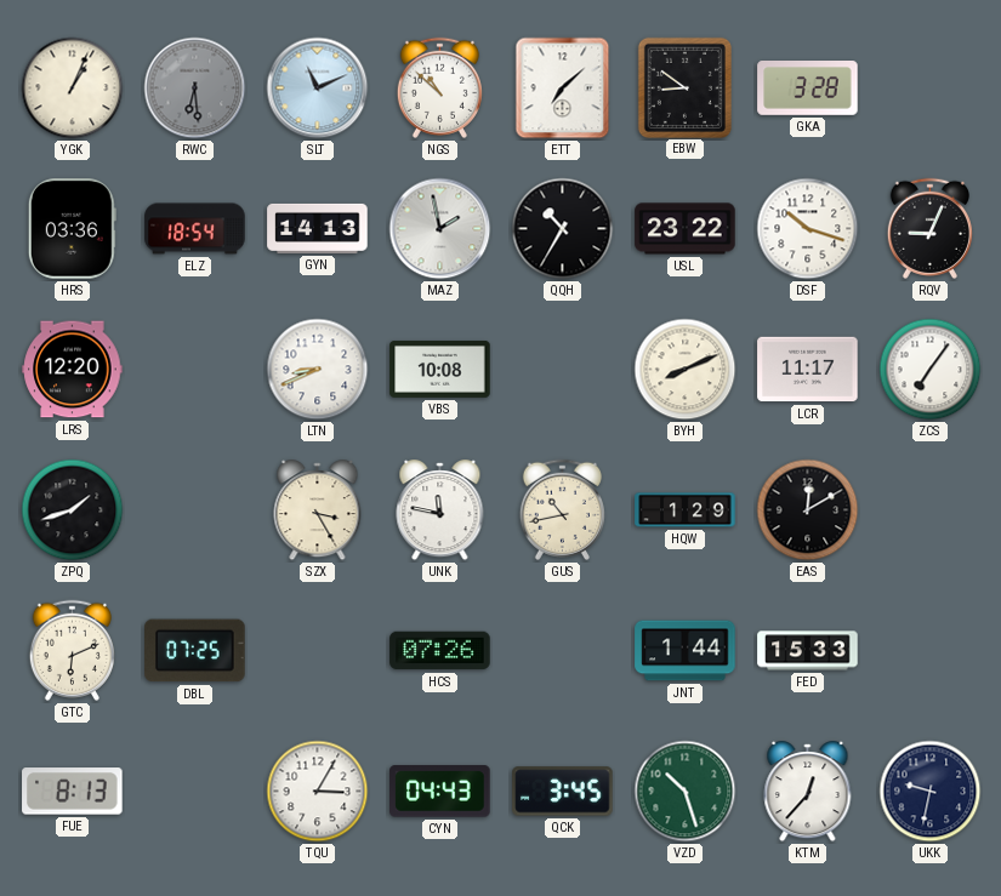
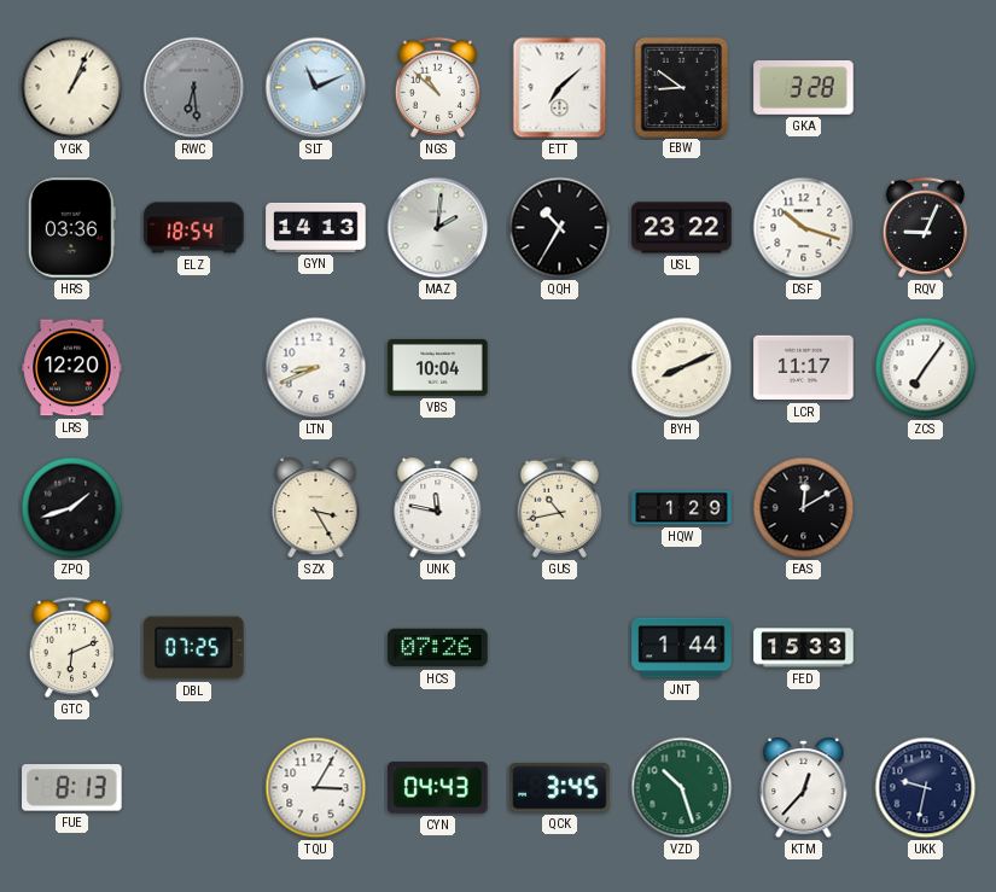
MAZ: 1:58 -> 2:01
VBS: 10:08 -> 10:04
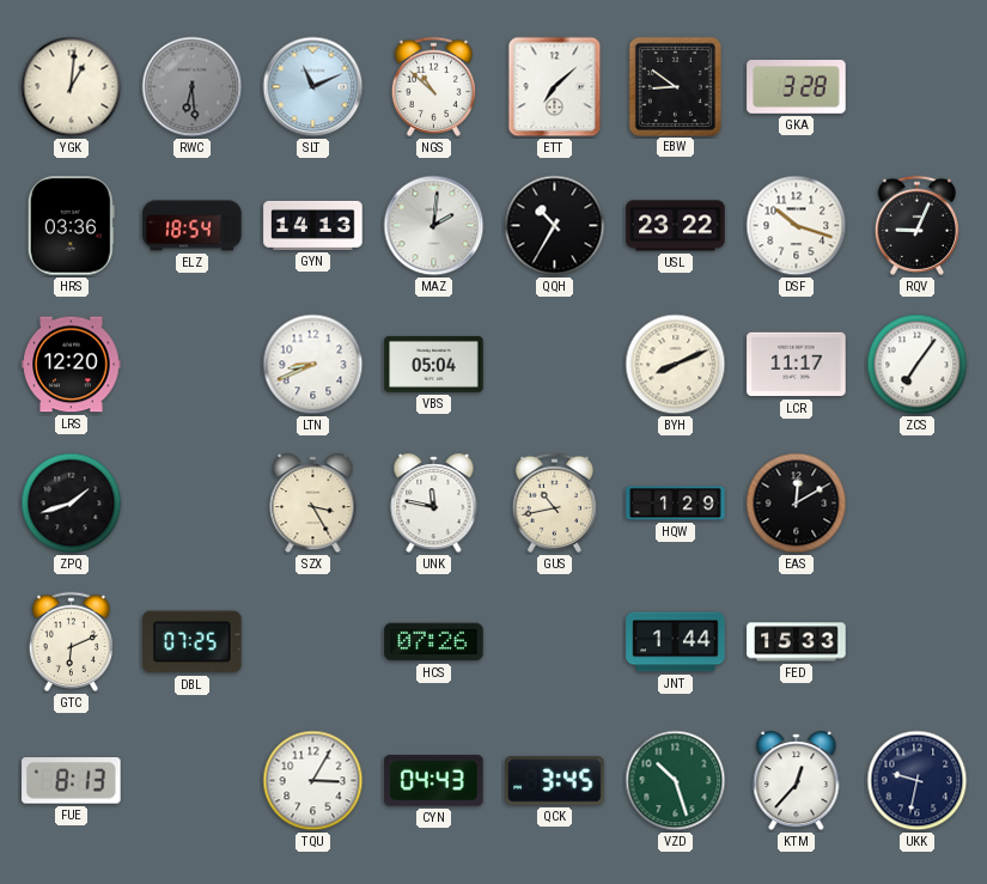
YGK: 1:04 -> 1:01
VBS: 10:04 -> 05:04
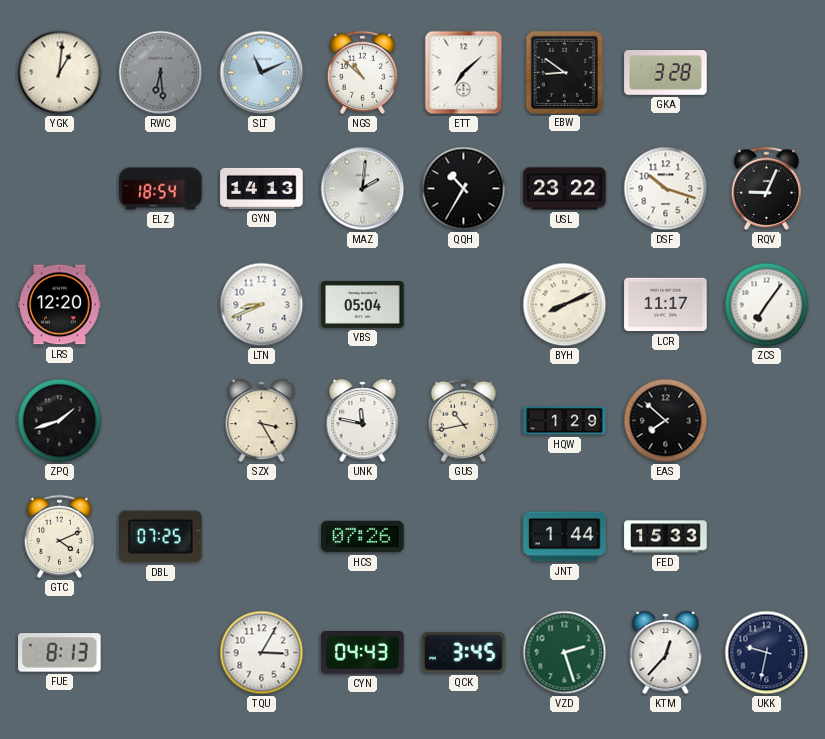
HRS: 03:36 -> none
EAS: 12:10 -> 7:52
GTC: 6:11 -> 4:11
VZD: 10:27 -> 2:27
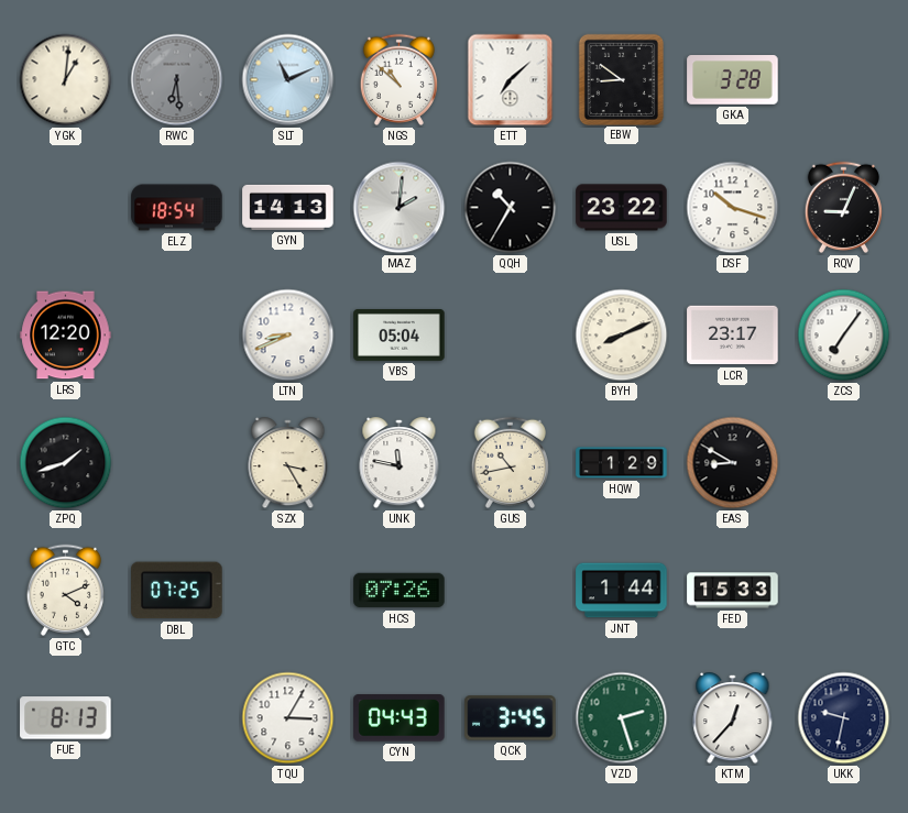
LCR: 11:17 -> 23:17
EAS: 7:52 -> 8:50
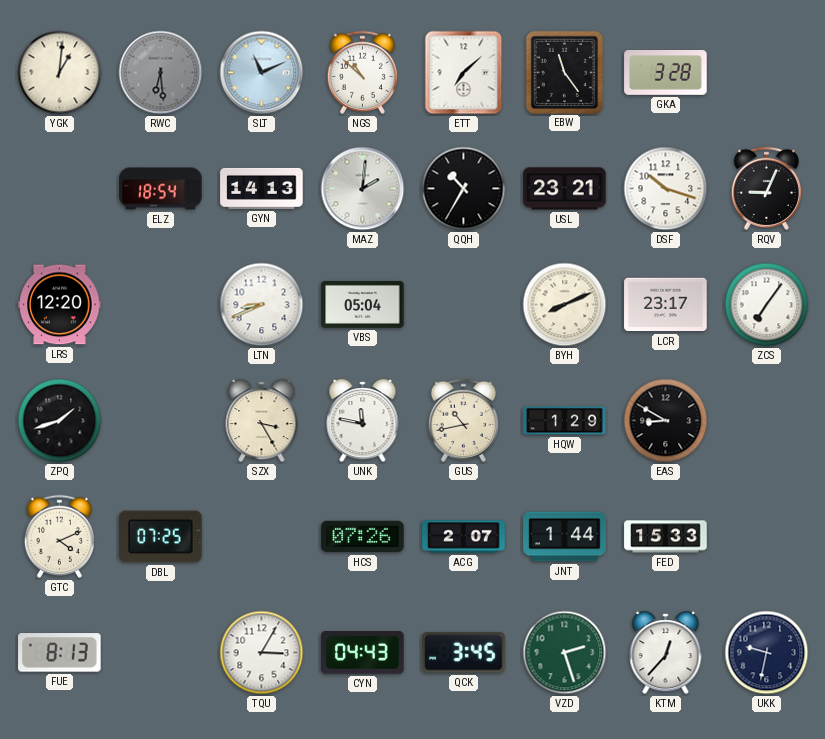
EBW: 8:51 -> 11:24
USL: 23:22 -> 23:21
ACG: none -> 2:07
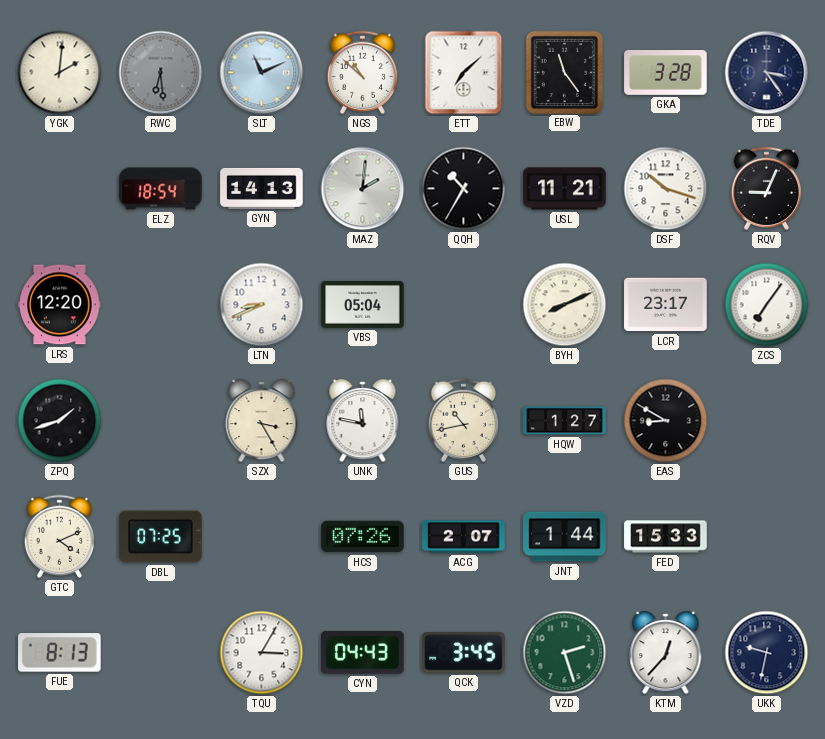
YGK: 1:01 -> 2:01
TDE: none -> 3:24
USL: 23:21 -> 11:21
HQW: 1:29 -> 1:27
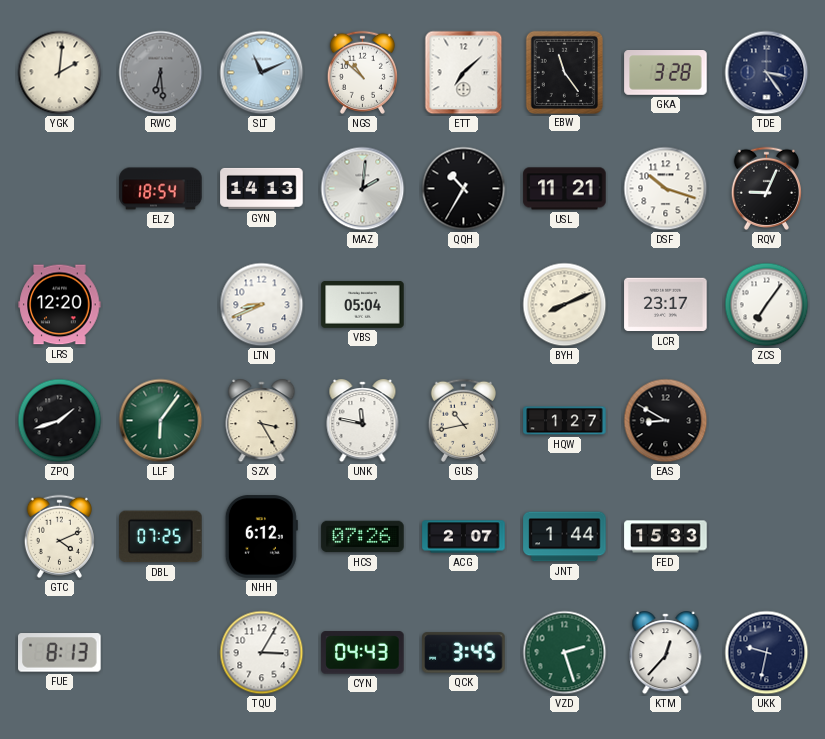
LLF: none -> 6:06
NHH: none -> 6:12
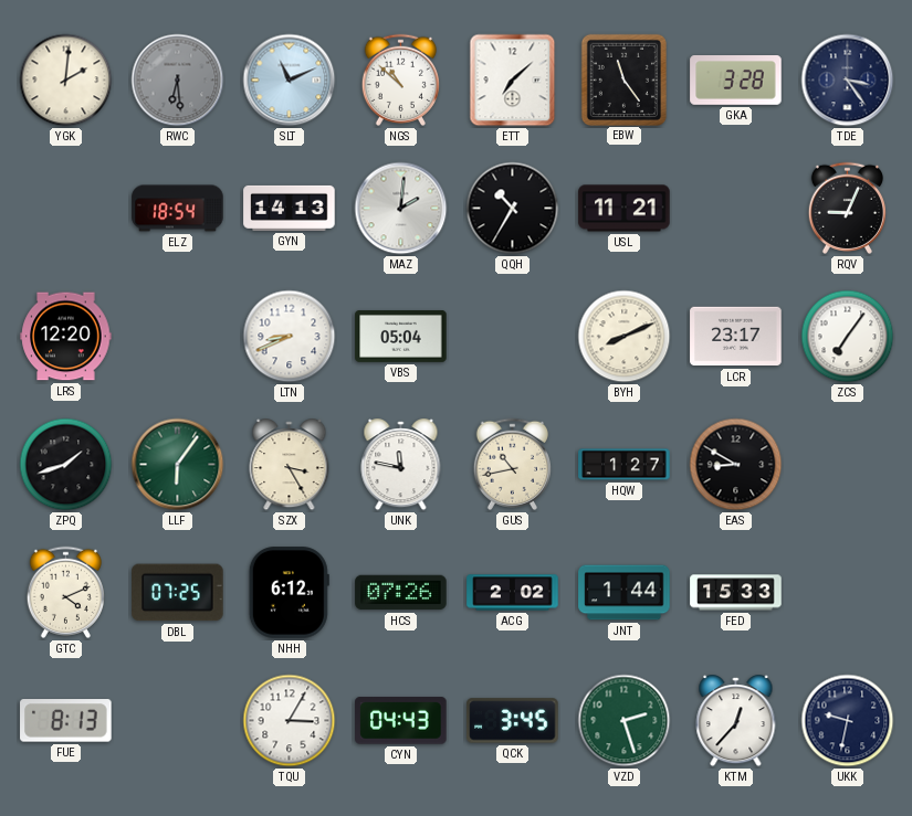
DSF: 10:18 -> none
ACG: 2:07 -> 2:02
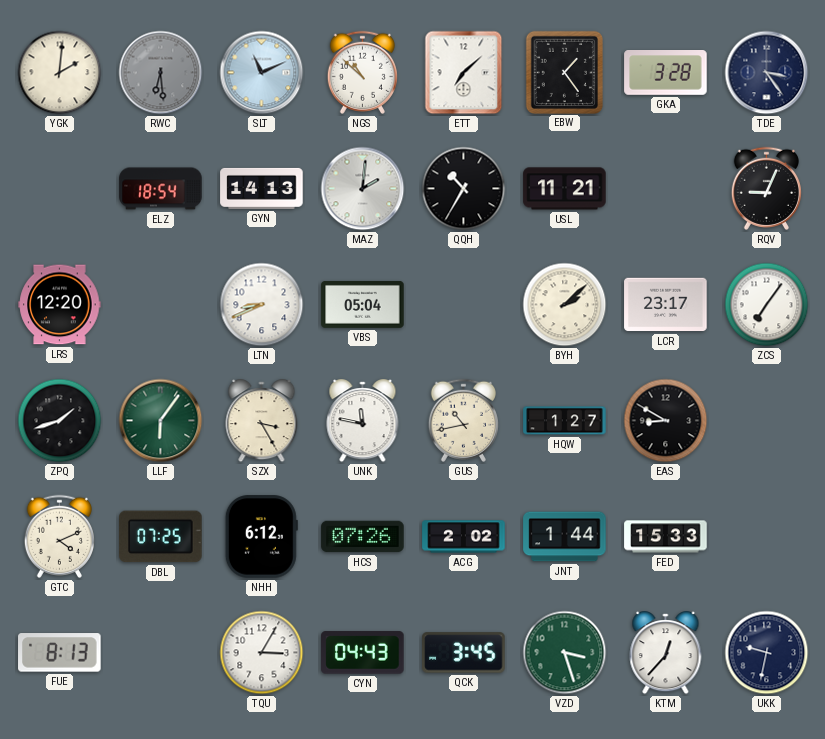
EBW: 11:24 -> 1:24
BYH: 8:11 -> 2:08
VZD: 2:27 -> 3:27
